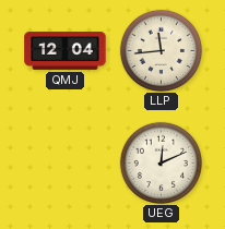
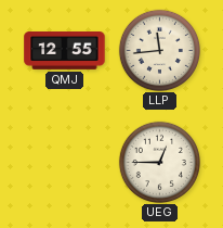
QMJ: 12:04 -> 12:55
UEG: 12:11 -> 12:45
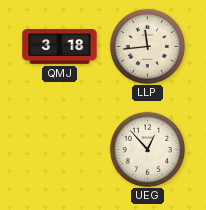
QMJ: 12:55 -> 3:18
UEG: 12:45 -> 12:53
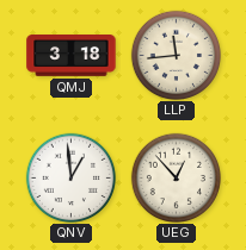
QNV: none -> 12:59
